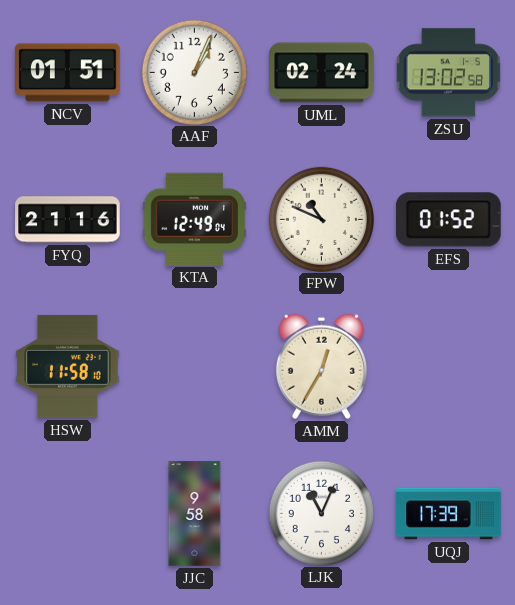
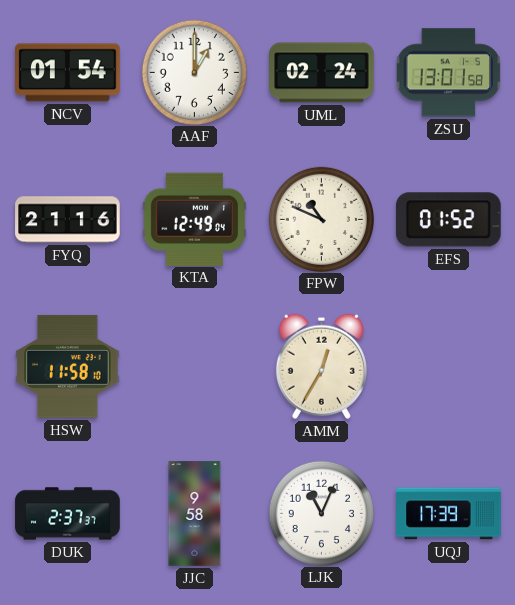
NCV: 01:51 -> 01:54
AAF: 1:04 -> 1:00
ZSU: 13:02 -> 13:01
DUK: none -> 2:37
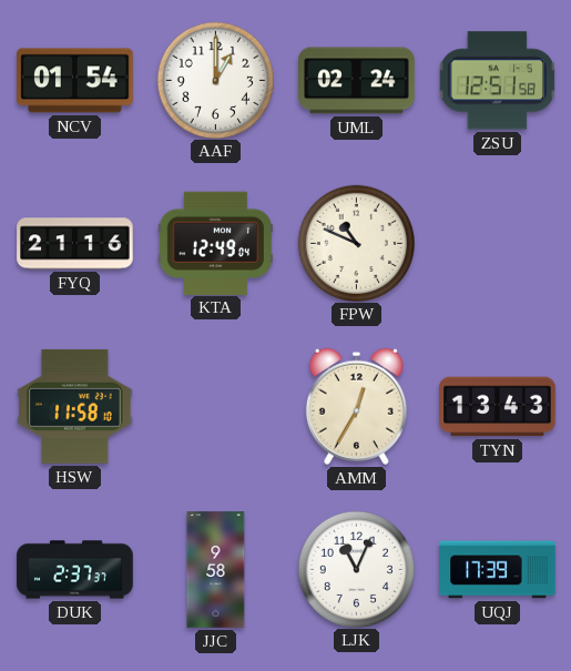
ZSU: 13:01 -> 12:51
EFS: 01:52 -> none
TYN: none -> 13:43
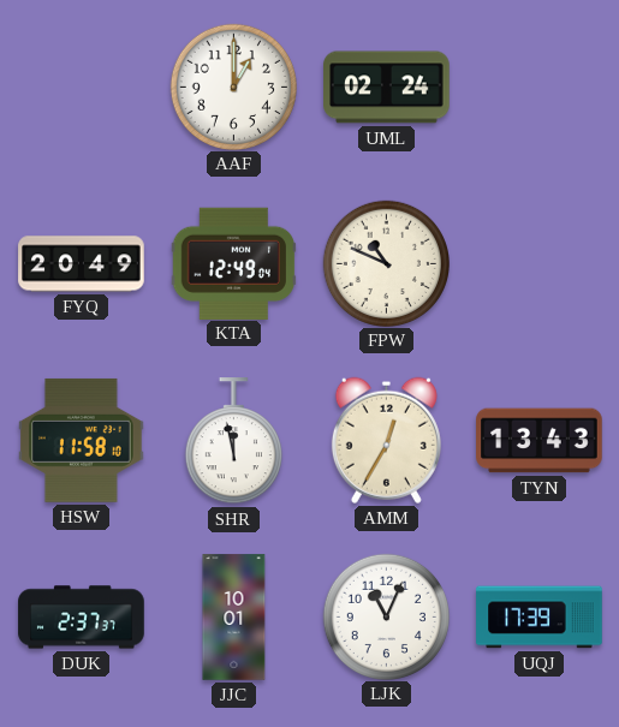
NCV: 01:54 -> none
ZSU: 12:51 -> none
FYQ: 21:16 -> 20:49
SHR: none -> 11:58
JJC: 9:58 -> 10:01
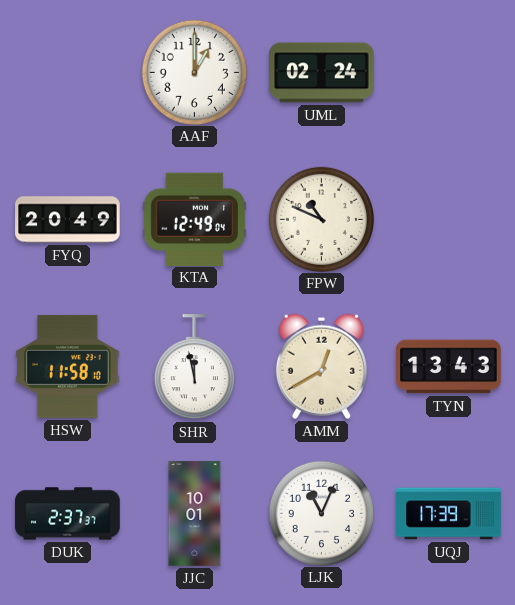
AMM: 12:35 -> 12:40
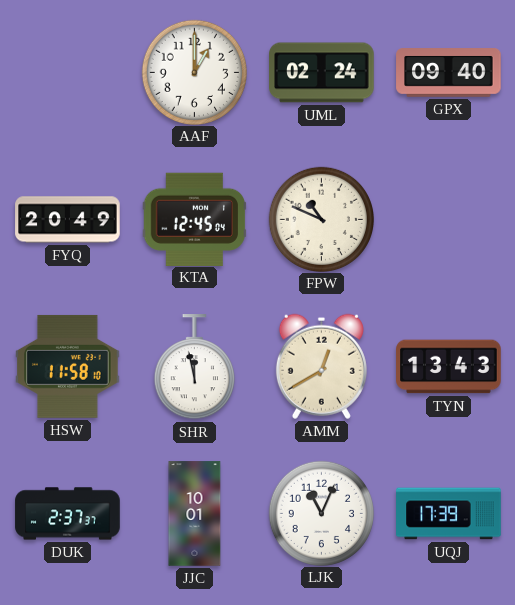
GPX: none -> 09:40
KTA: 12:49 -> 12:45
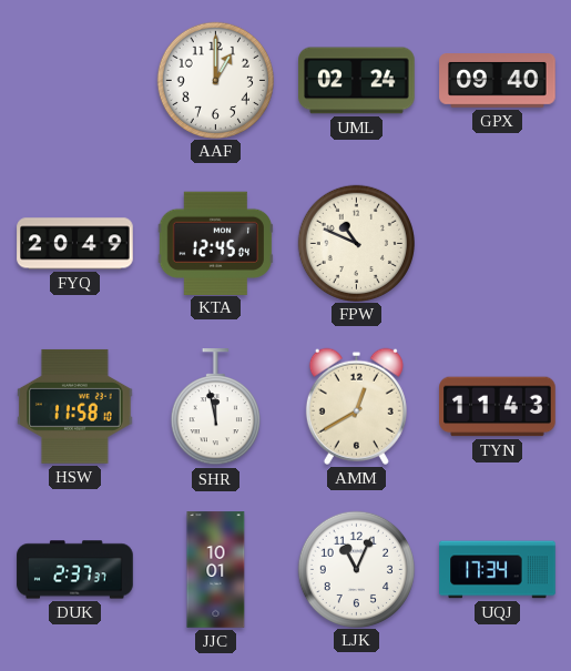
TYN: 13:43 -> 11:43
UQJ: 17:39 -> 17:34
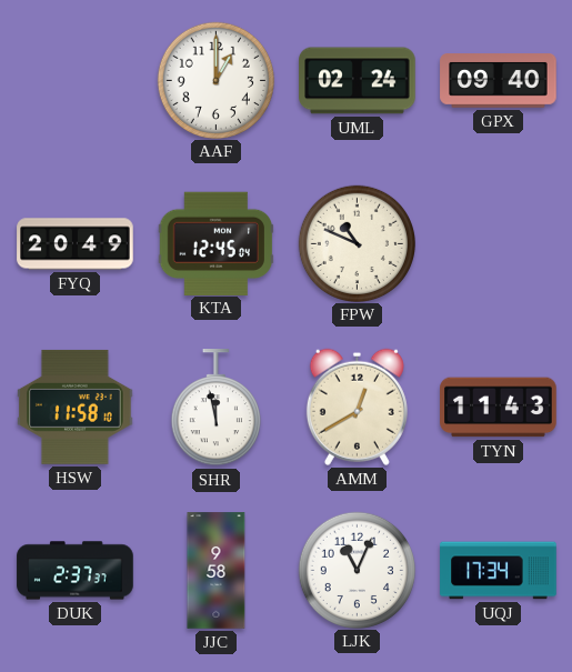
JJC: 10:01 -> 9:58
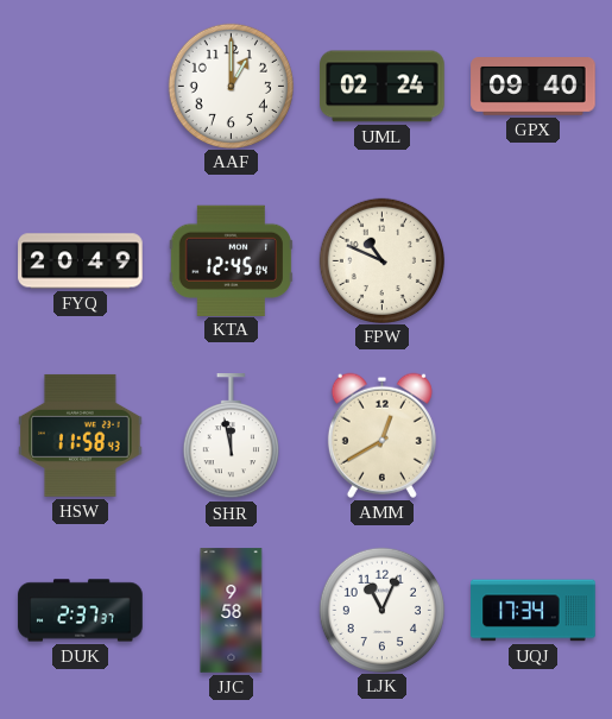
HSW: 11:58:10 -> 11:58:43
TYN: 11:43 -> none
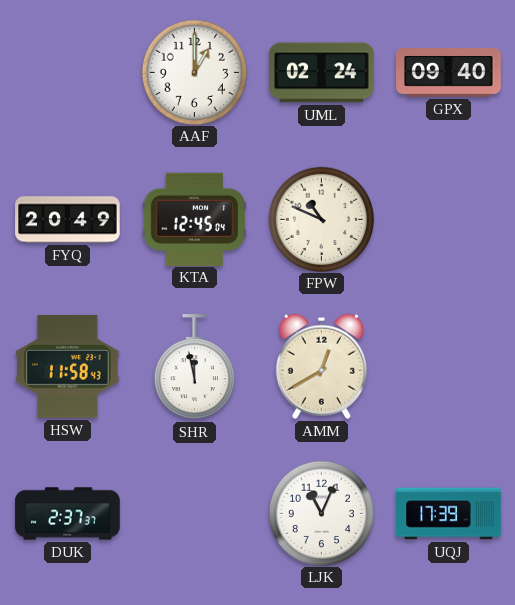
JJC: 9:58 -> none
UQJ: 17:34 -> 17:39
